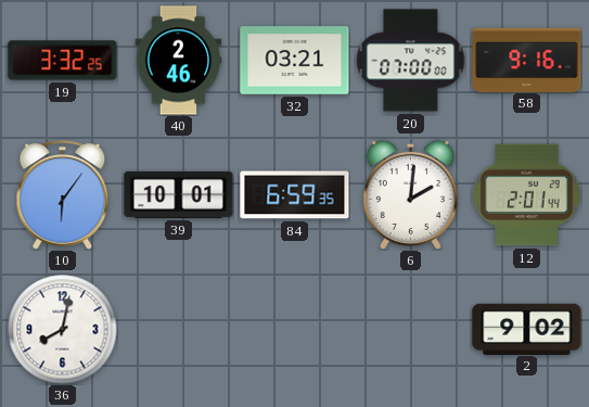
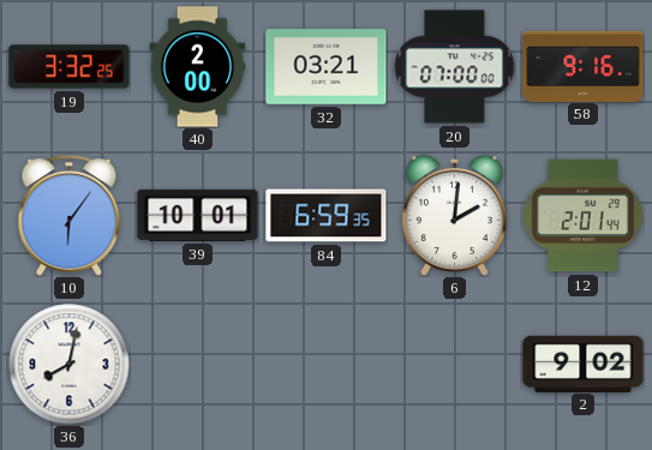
40: 2:46 -> 2:00
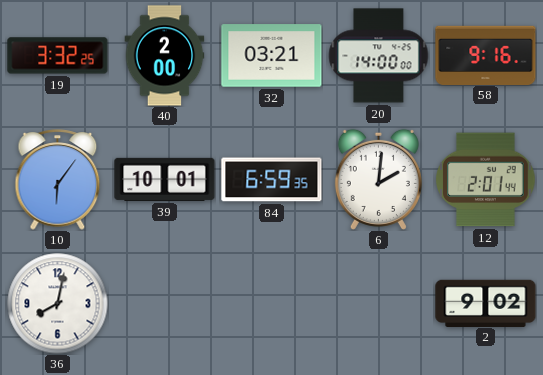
20: 07:00 -> 14:00
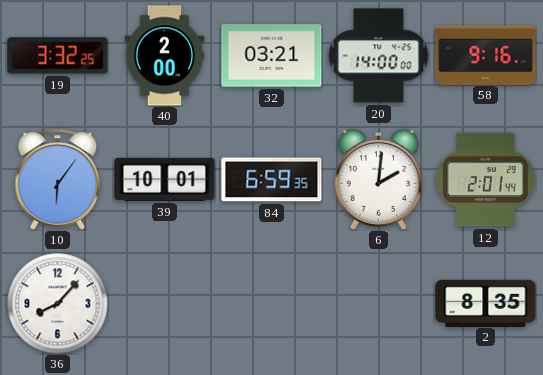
36: 8:02 -> 8:07
2: 9:02 -> 8:35
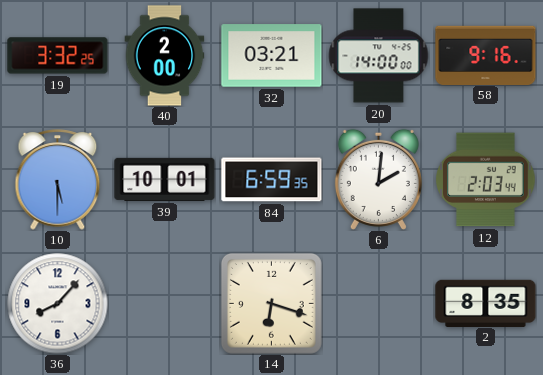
10: 6:06 -> 5:30
12: 2:01 -> 2:03
14: none -> 6:18
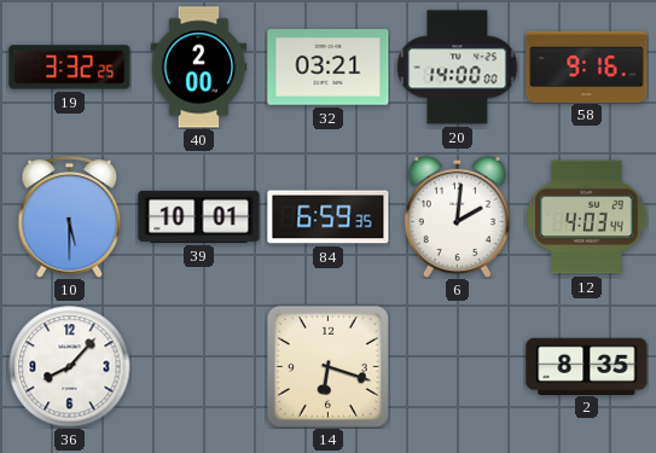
12: 2:03 -> 4:03
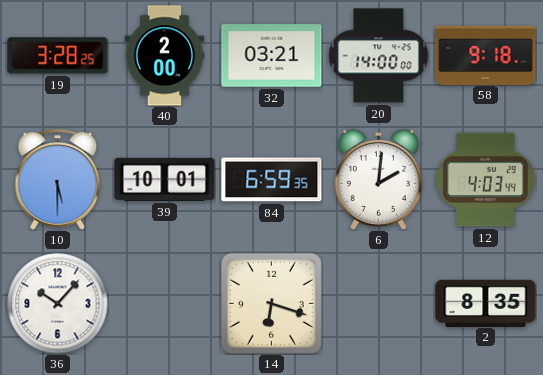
19: 3:32 -> 3:28
58: 9:16 -> 9:18
36: 8:07 -> 10:07
